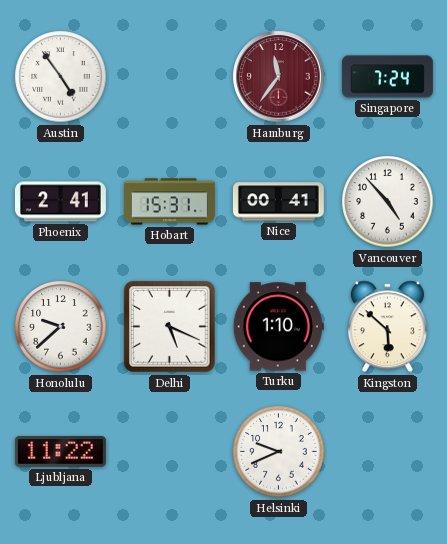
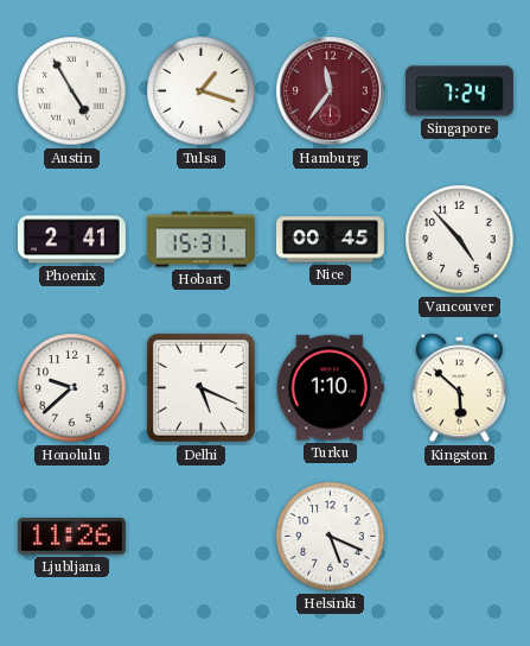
Austin: 4:54 -> 4:55
Tulsa: none -> 1:18
Nice: 00:41 -> 00:45
Ljubljana: 11:22 -> 11:26
Helsinki: 9:41 -> 5:19
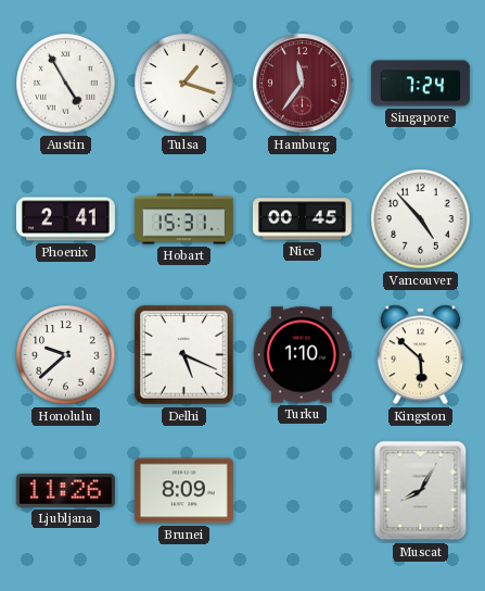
Brunei: none -> 8:09
Helsinki: 5:19 -> none
Muscat: none -> 8:05
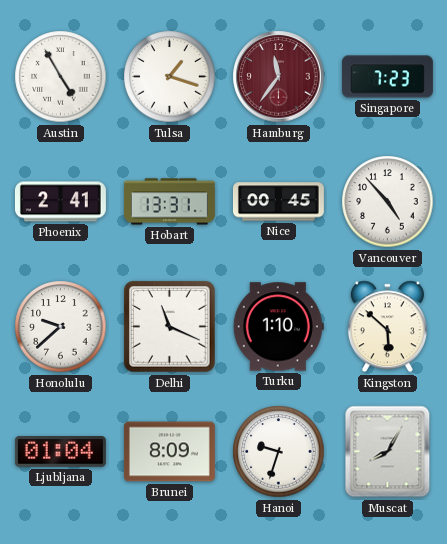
Singapore: 7:24 -> 7:23
Hobart: 15:31 -> 13:31
Delhi: 5:19 -> 11:19
Ljubljana: 11:26 -> 01:04
Hanoi: none -> 9:33
